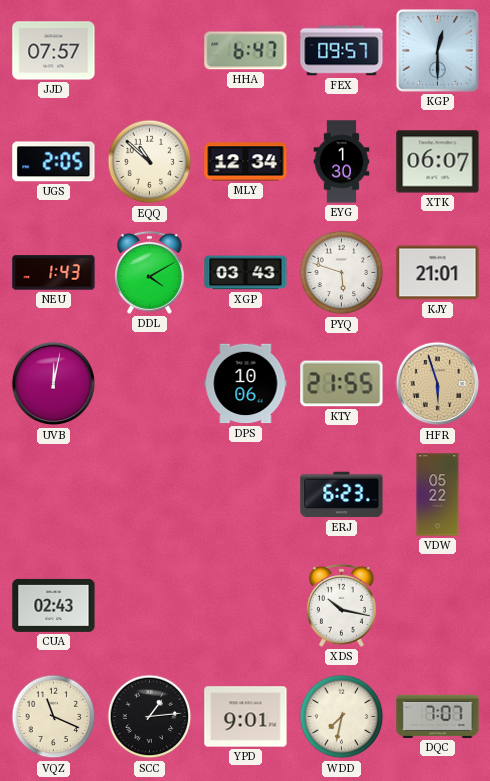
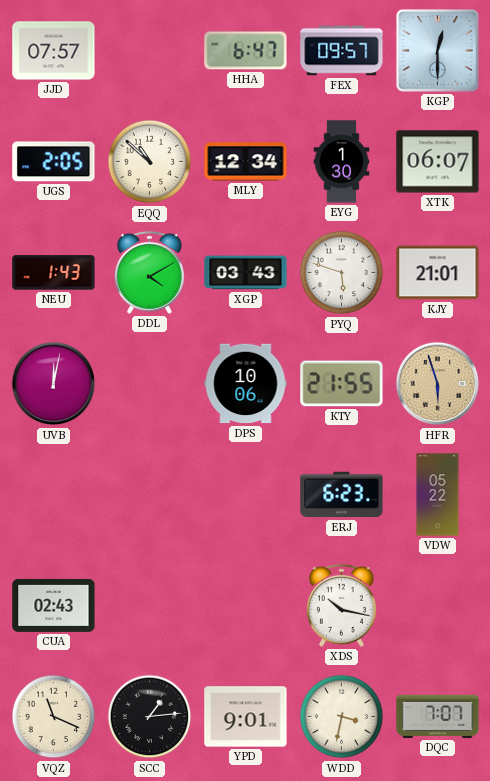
WDD: 7:32 -> 3:32
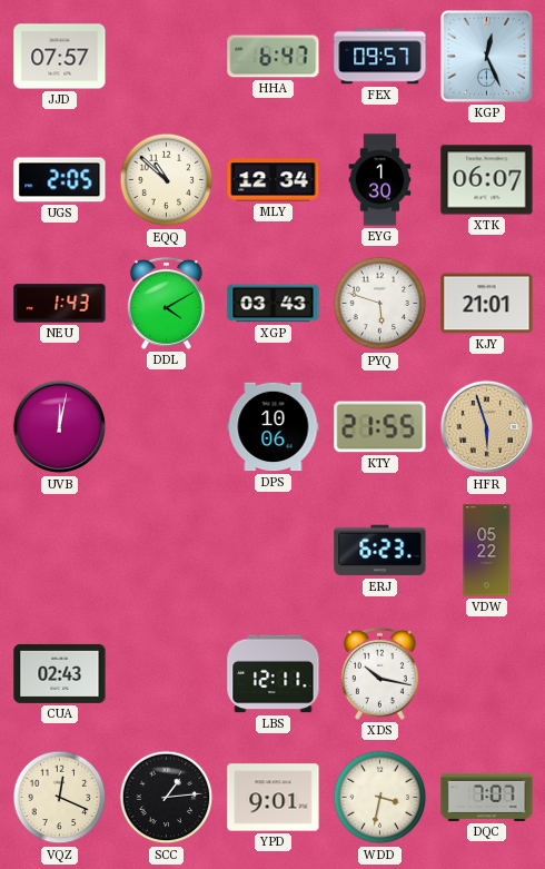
KGP: 12:30 -> 12:26
LBS: none -> 12:11
VQZ: 11:19 -> 12:19
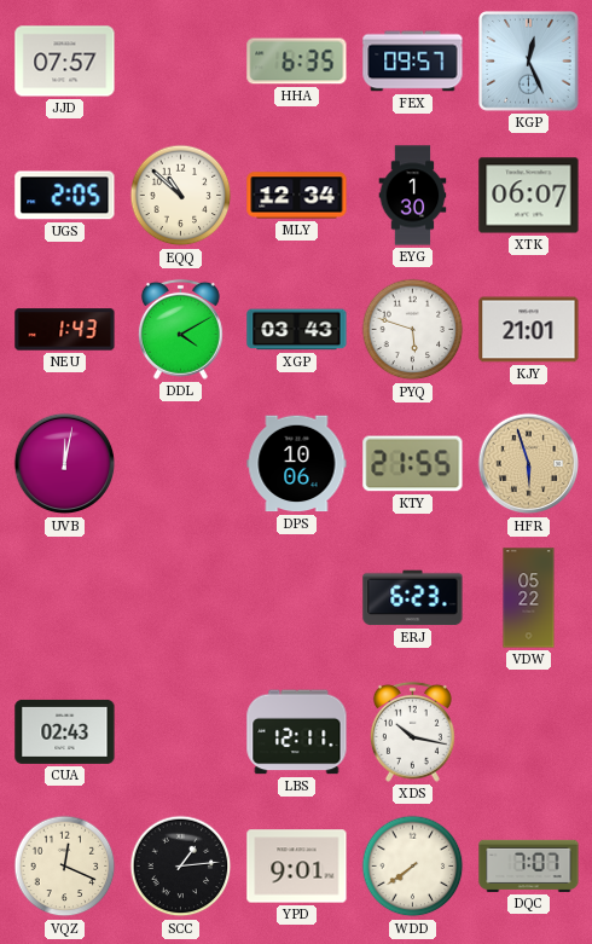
HHA: 6:47 -> 6:35
WDD: 3:32 -> 7:39
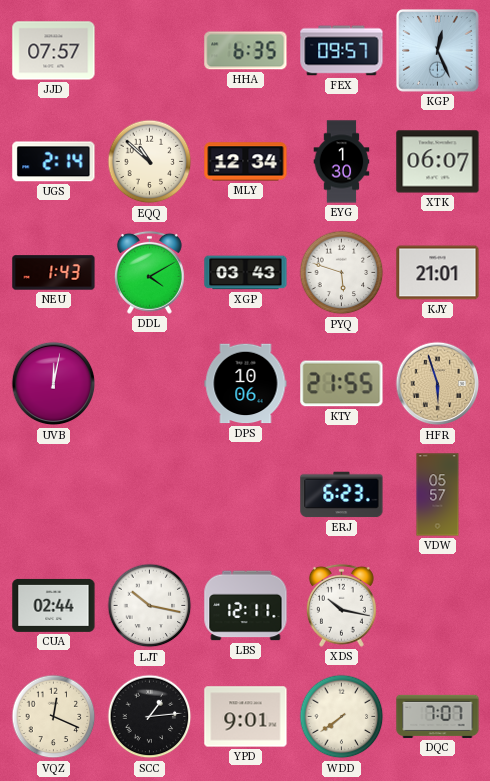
UGS: 2:05 -> 2:14
VDW: 05:22 -> 05:57
CUA: 02:43 -> 02:44
LJT: none -> 10:17
